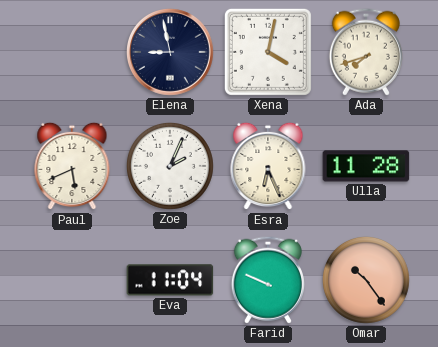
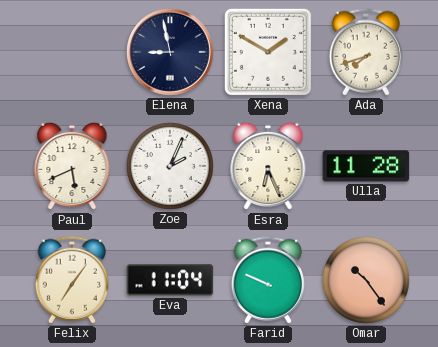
Xena: 4:02 -> 1:50
Felix: none -> 7:06
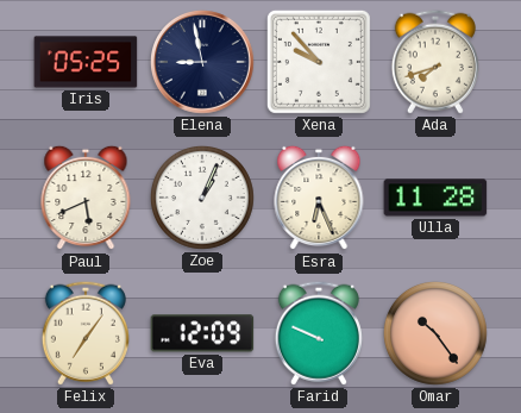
Iris: none -> 05:25
Xena: 1:50 -> 9:53
Zoe: 2:04 -> 1:04
Eva: 11:04 -> 12:09
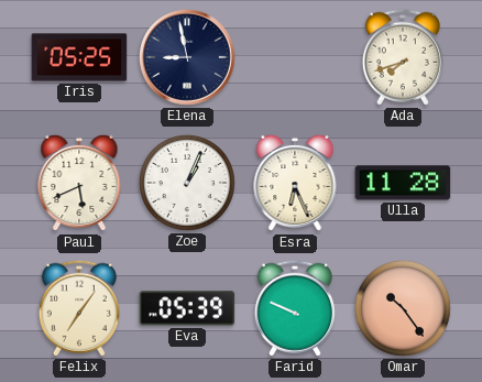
Xena: 9:53 -> none
Eva: 12:09 -> 05:39
